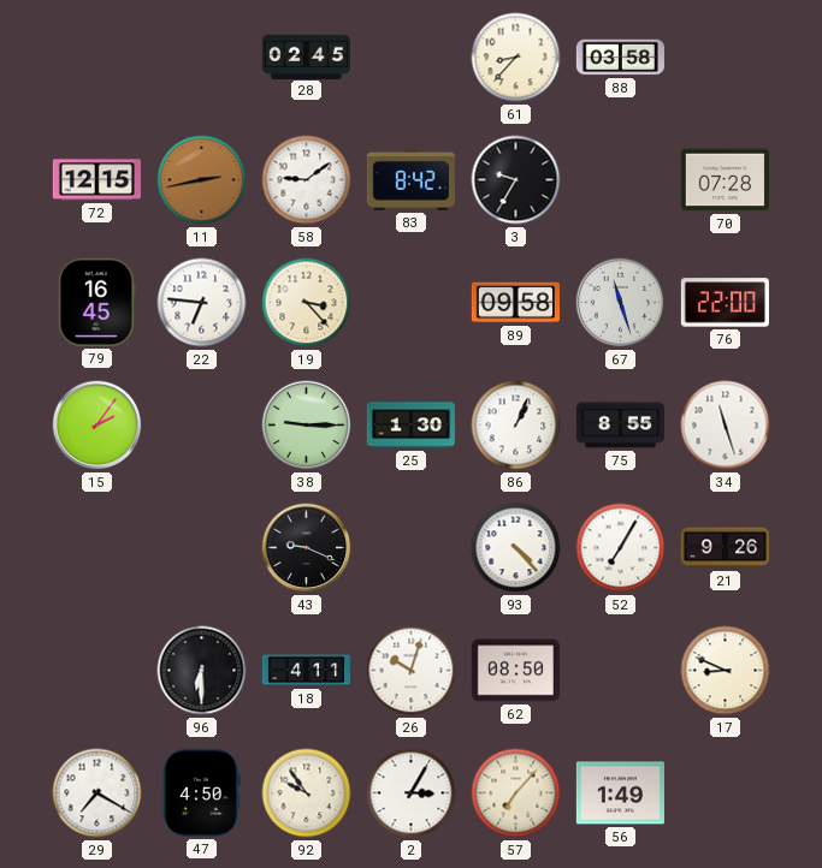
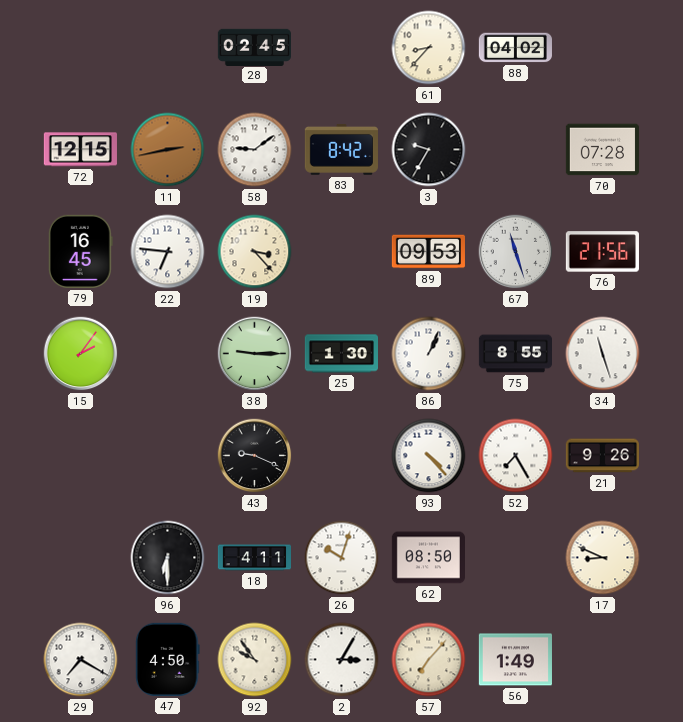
88: 03:58 -> 04:02
89: 09:58 -> 09:53
76: 22:00 -> 21:56
52: 7:05 -> 7:25
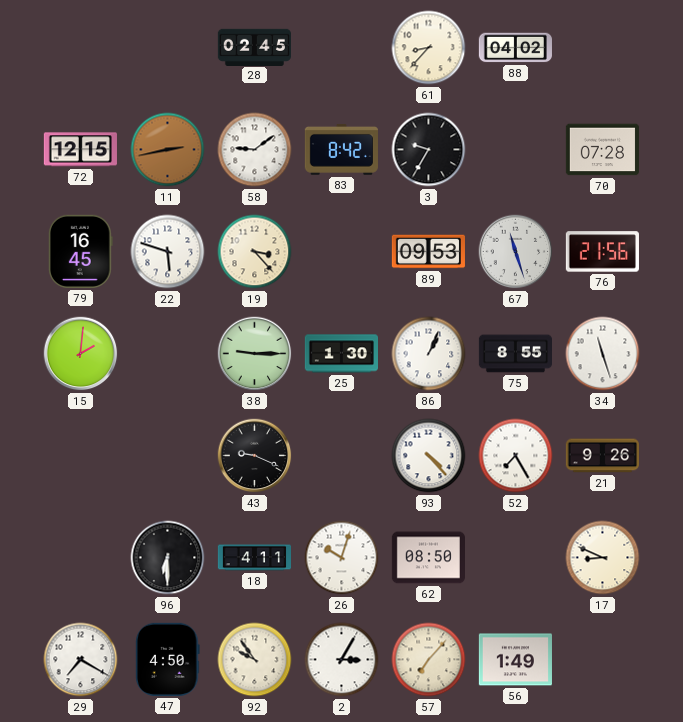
22: 6:46 -> 5:48
15: 2:06 -> 2:01
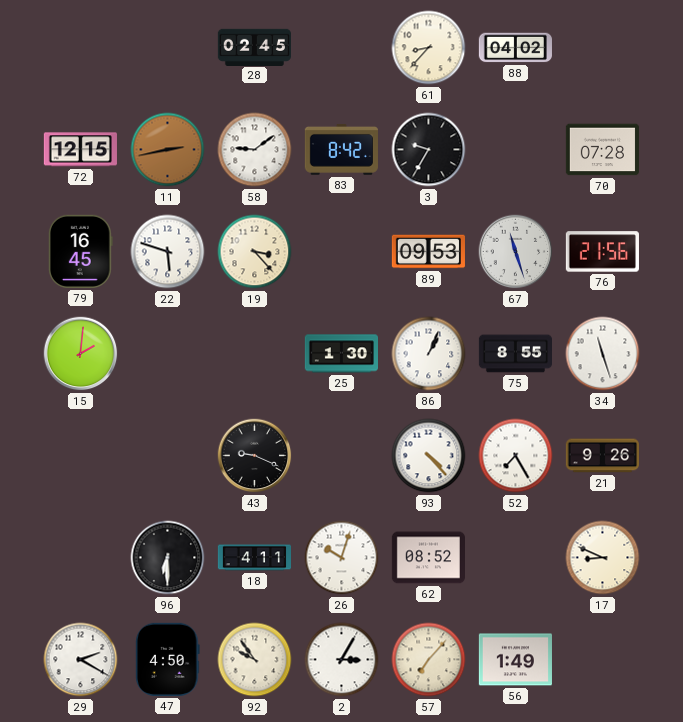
38: 9:15 -> none
62: 08:50 -> 08:52
29: 7:20 -> 2:20
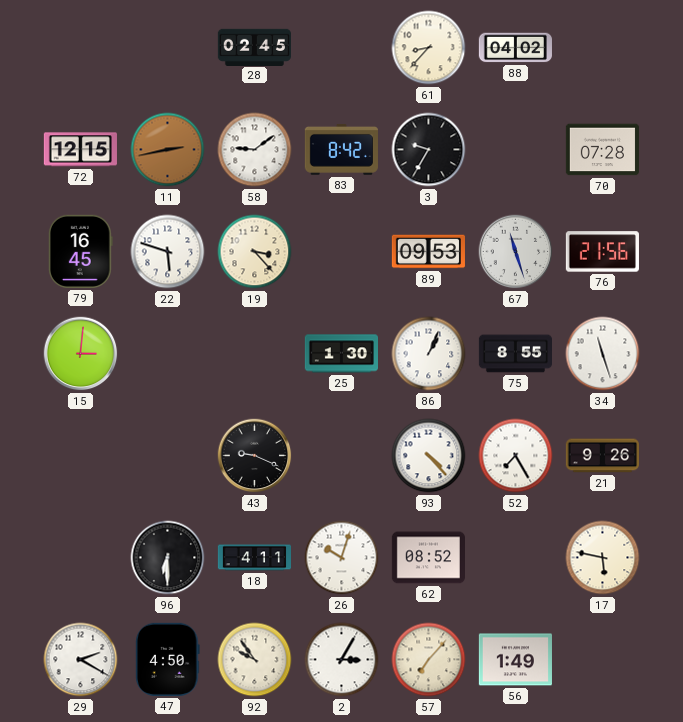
15: 2:01 -> 3:01
17: 8:49 -> 5:47
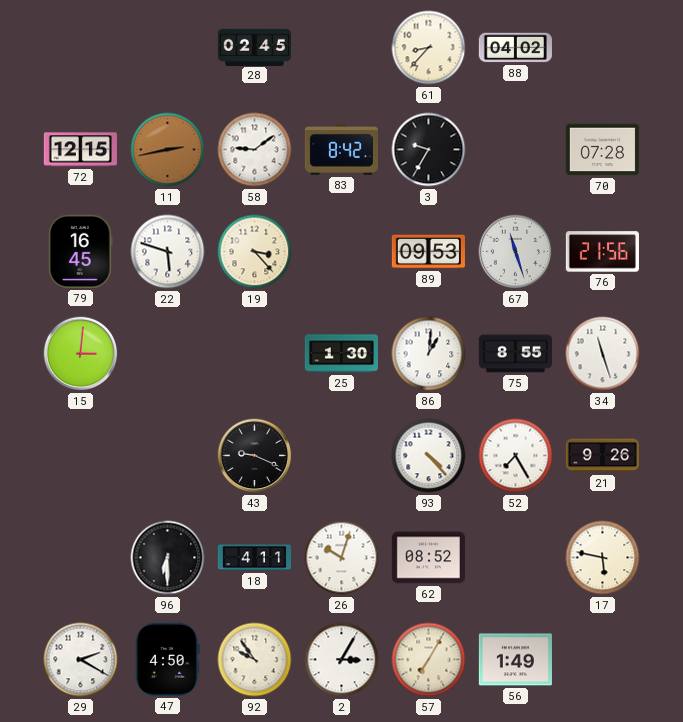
86: 1:04 -> 1:01
57: 7:07 -> 7:05
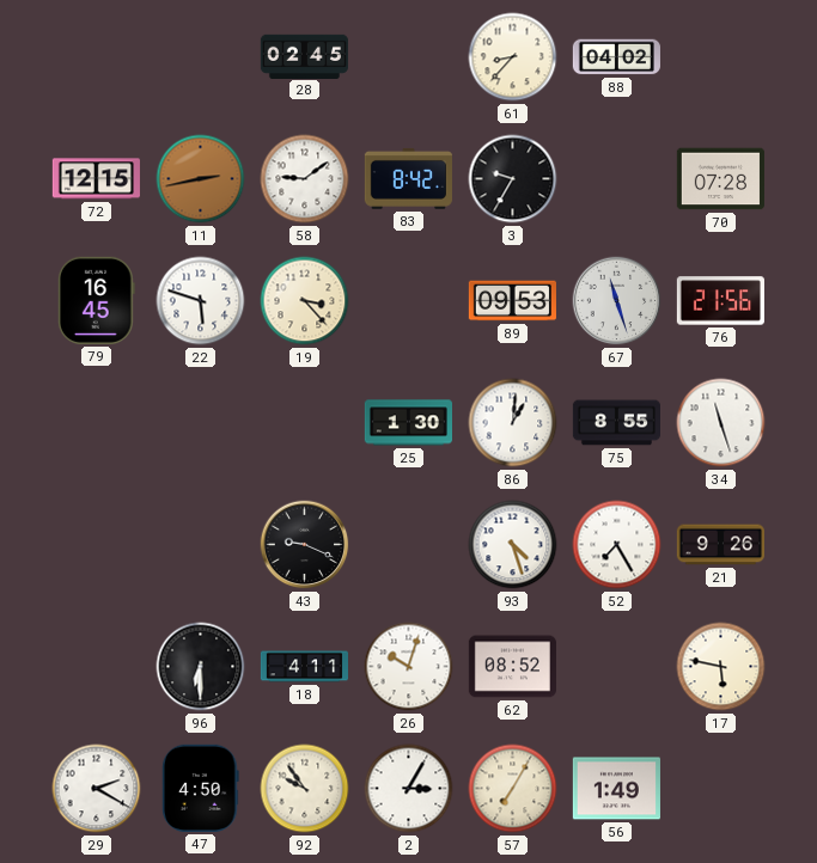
15: 3:01 -> none
93: 4:23 -> 4:27
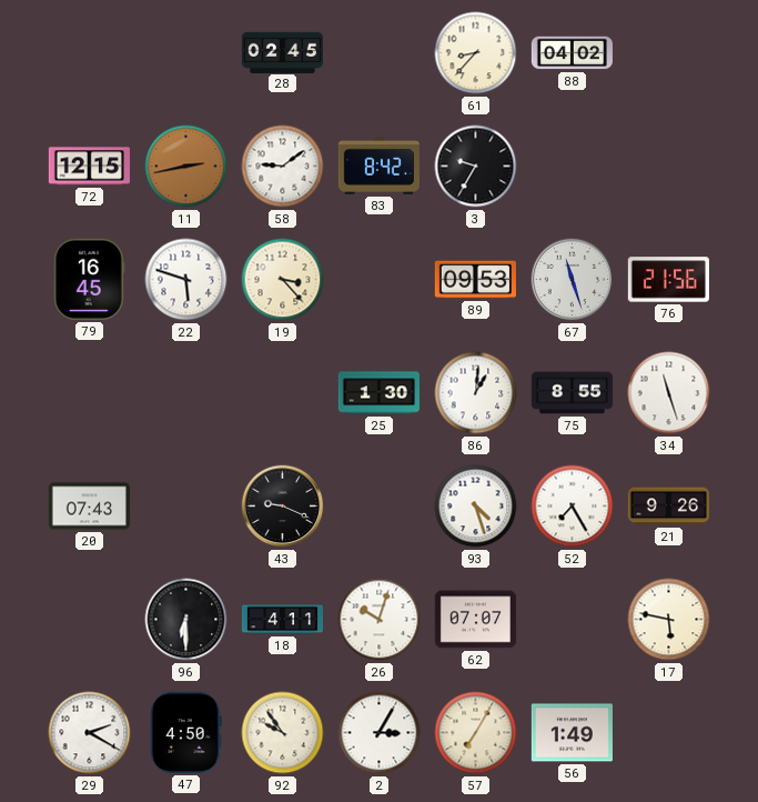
70: 07:28 -> none
20: none -> 07:43
62: 08:52 -> 07:07
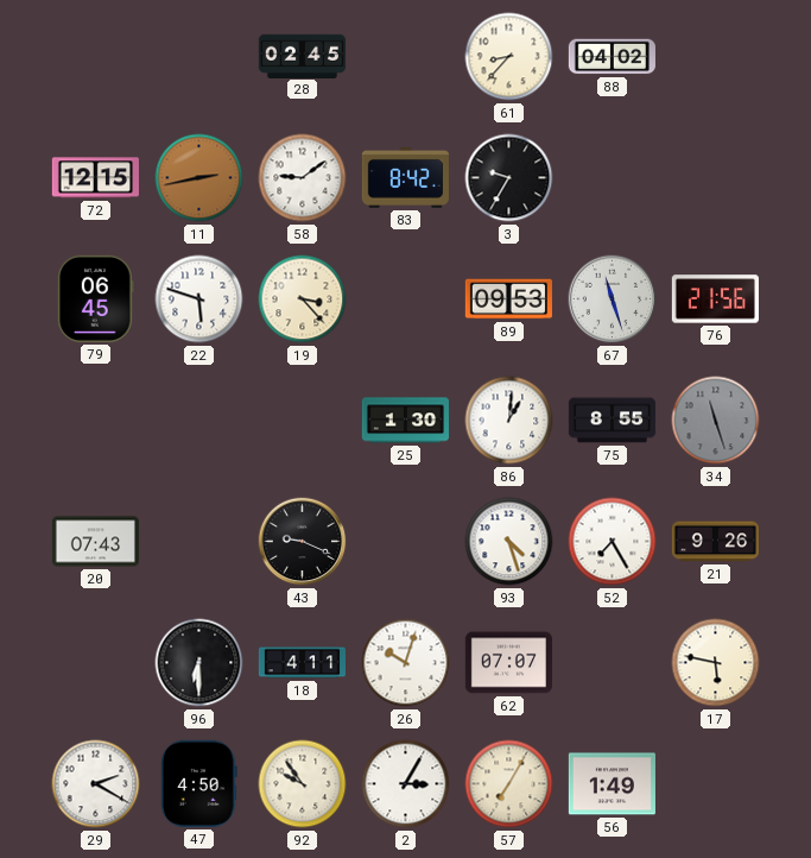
79: 16:45 -> 06:45
34 dial: white -> grey
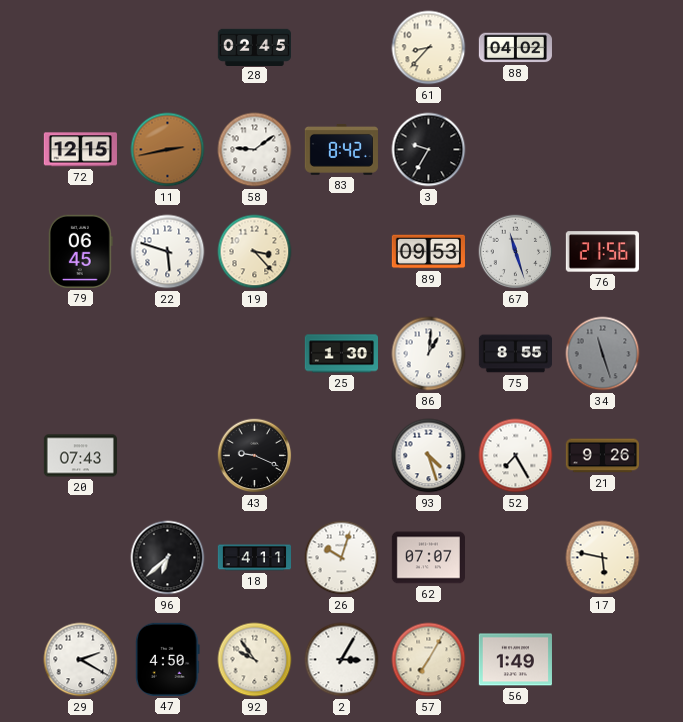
96: 6:30 -> 6:38
